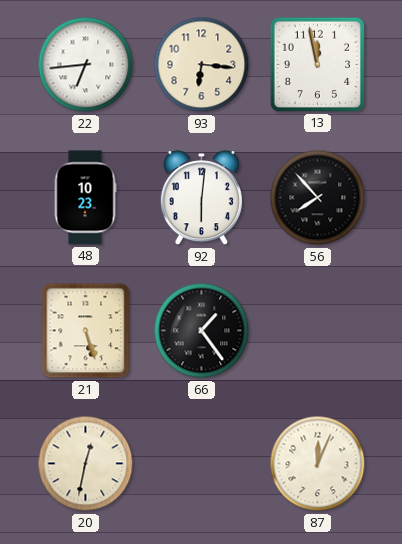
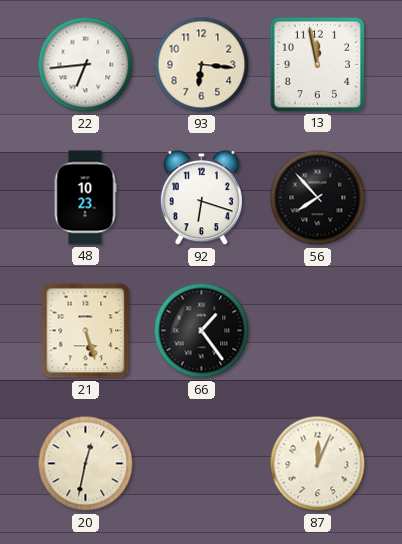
92: 6:01 -> 6:18
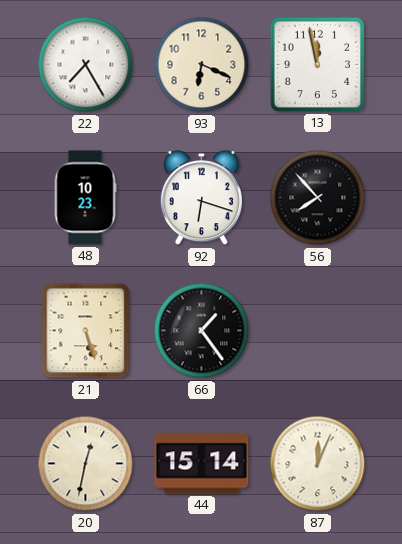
22: 6:44 -> 7:25
93: 6:16 -> 6:19
44: none -> 15:14
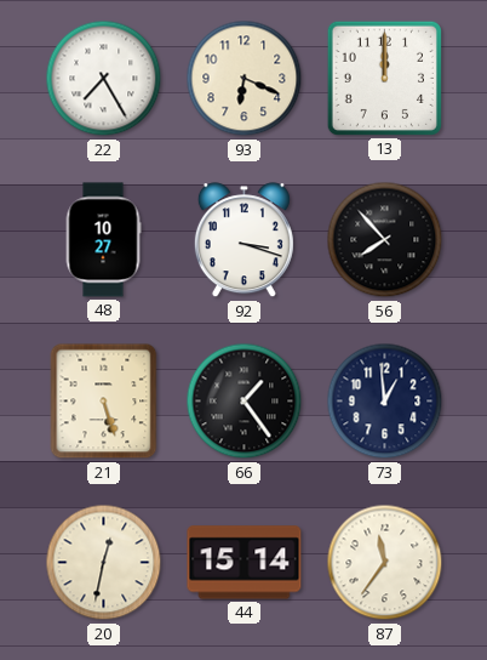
13: 11:58 -> 12:00
48: 10:23 -> 10:27
92: 6:18 -> 3:18
73: none -> 12:59
87: 12:04 -> 11:36
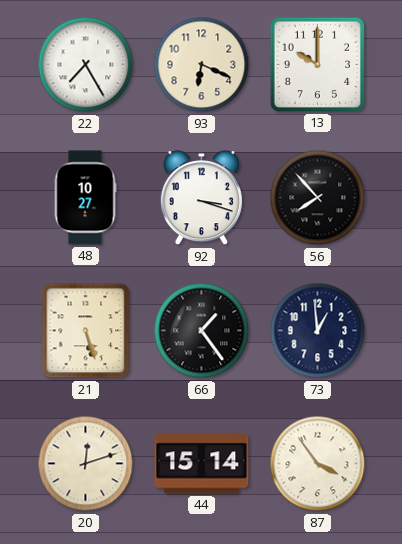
13: 12:00 -> 10:00
20: 12:32 -> 12:12
87: 11:36 -> 3:54
